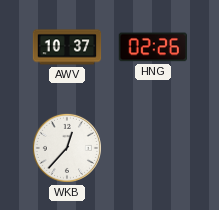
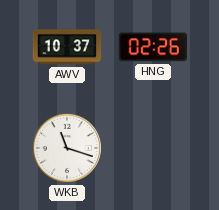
WKB: 12:37 -> 11:18
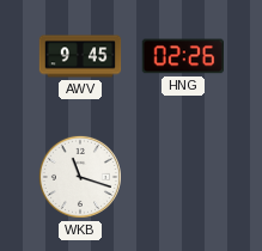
AWV: 10:37 -> 9:45
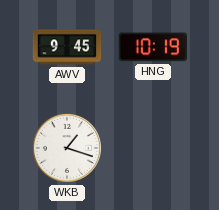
HNG: 02:26 -> 10:19
WKB: 11:18 -> 1:18
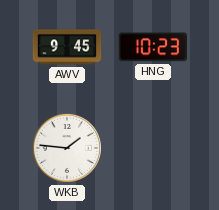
HNG: 10:19 -> 10:23
WKB: 1:18 -> 1:46
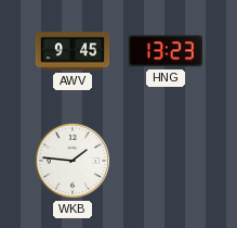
HNG: 10:23 -> 13:23
